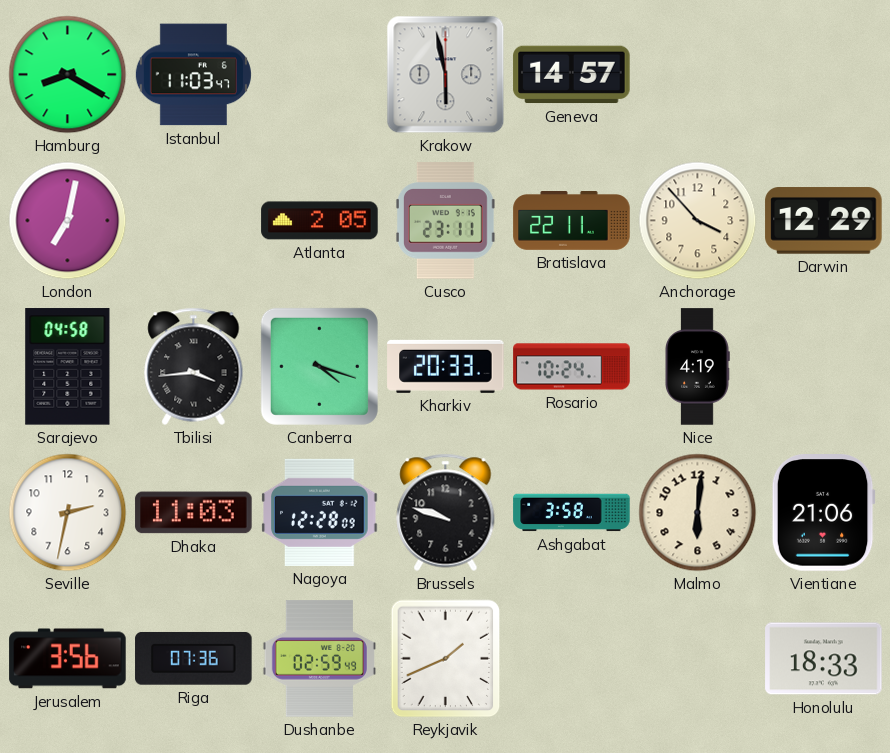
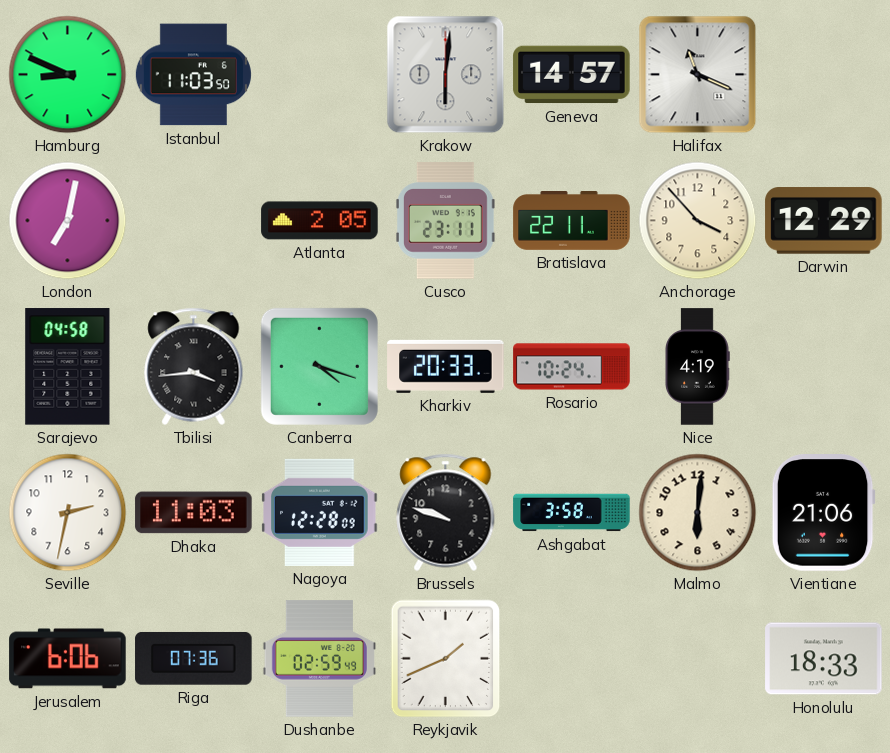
Hamburg: 8:20 -> 8:49
Istanbul: 11:03:47 -> 11:03:50
Krakow: 5:58 -> 6:01
Halifax: none -> 11:19
Jerusalem: 3:56 -> 6:06
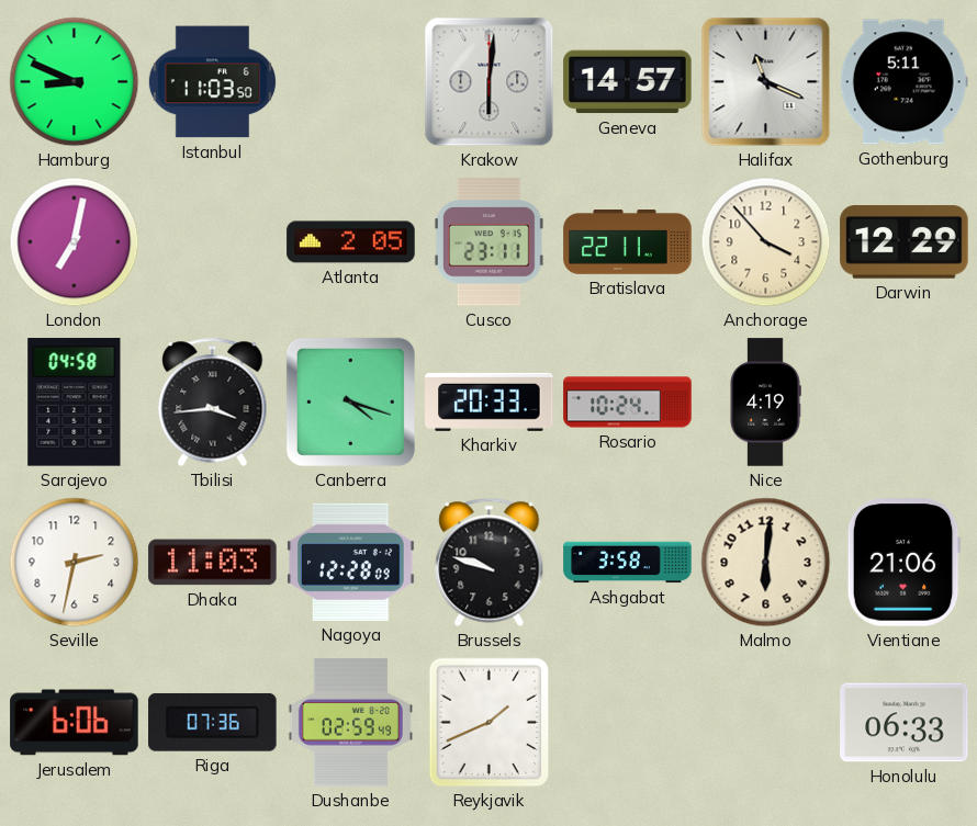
Gothenburg: none -> 5:11
Honolulu: 18:33 -> 06:33
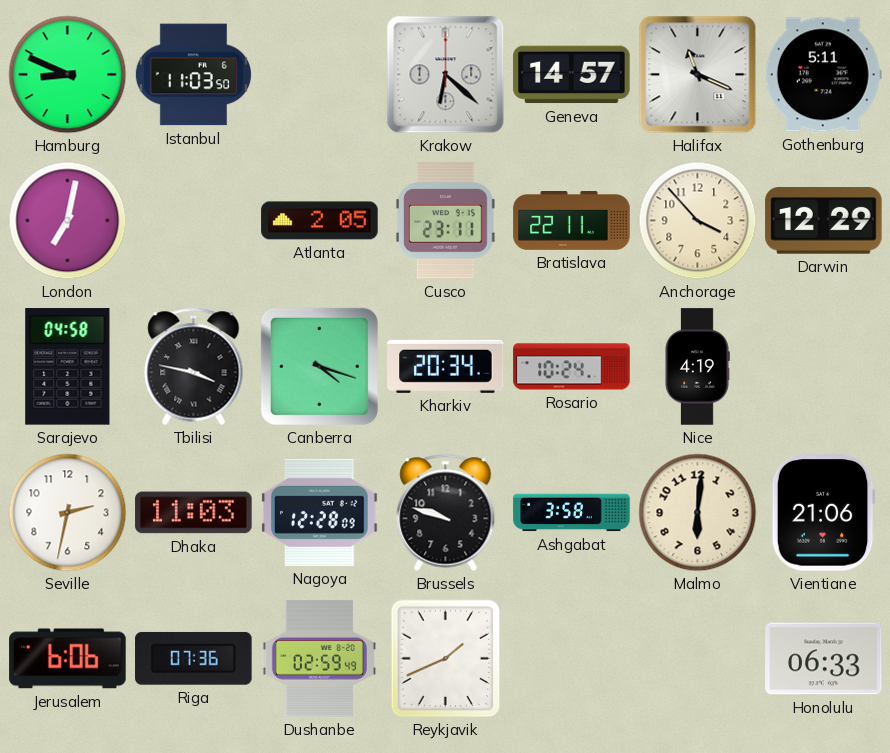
Krakow: 6:01 -> 6:22
Tbilisi: 3:44 -> 3:47
Kharkiv: 20:33 -> 20:34
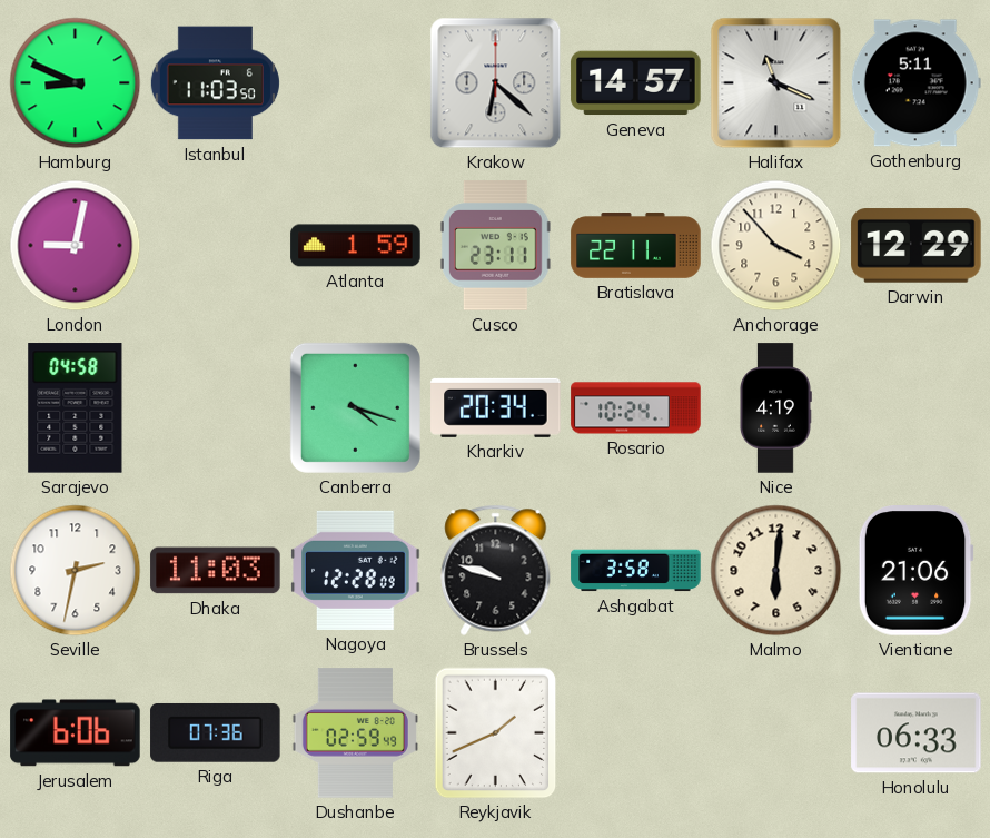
London: 7:02 -> 9:02
Atlanta: 2:05 -> 1:59
Tbilisi: 3:47 -> none
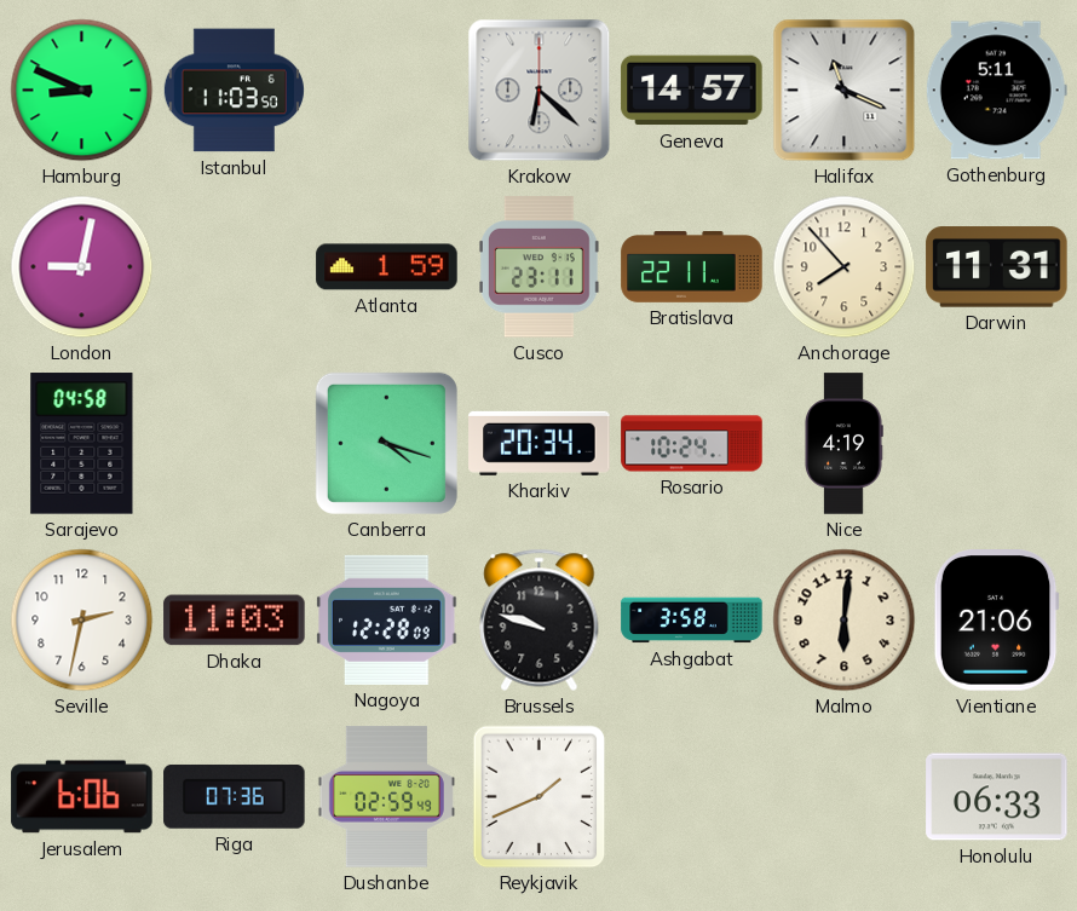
Anchorage: 3:53 -> 7:53
Darwin: 12:29 -> 11:31
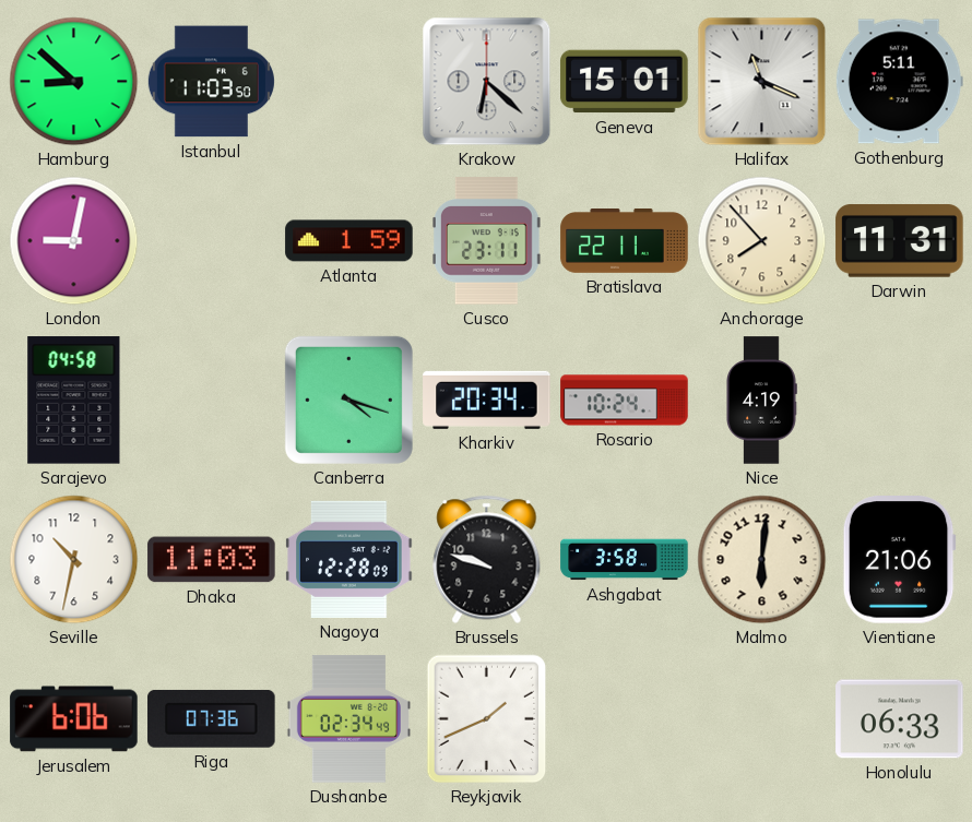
Hamburg: 8:49 -> 8:52
Geneva: 14:57 -> 15:01
Seville: 2:32 -> 10:32
Dushanbe: 02:59 -> 02:34
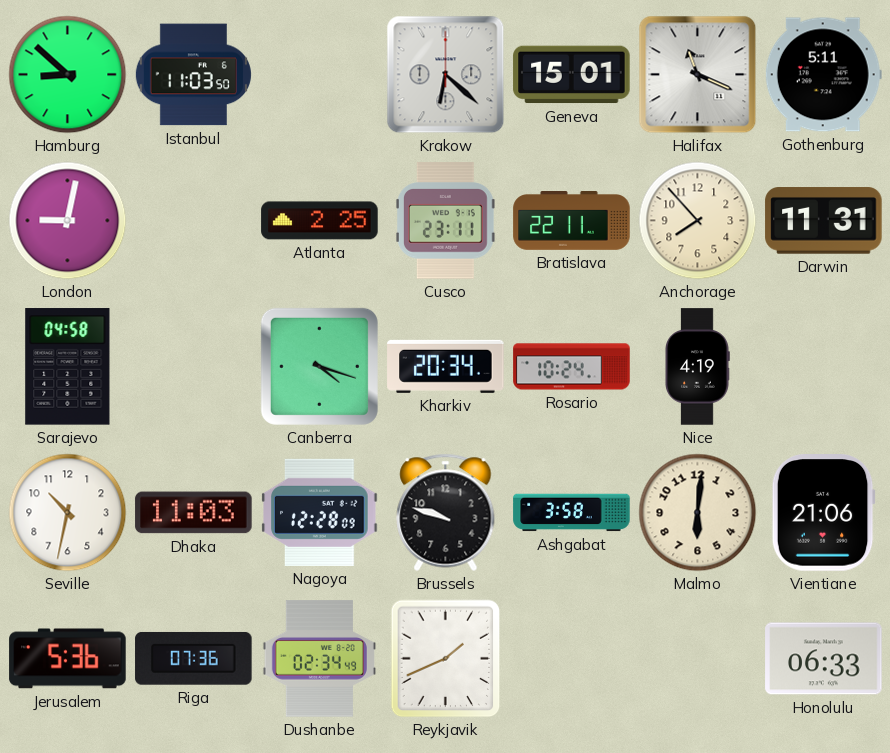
Atlanta: 1:59 -> 2:25
Jerusalem: 6:06 -> 5:36
